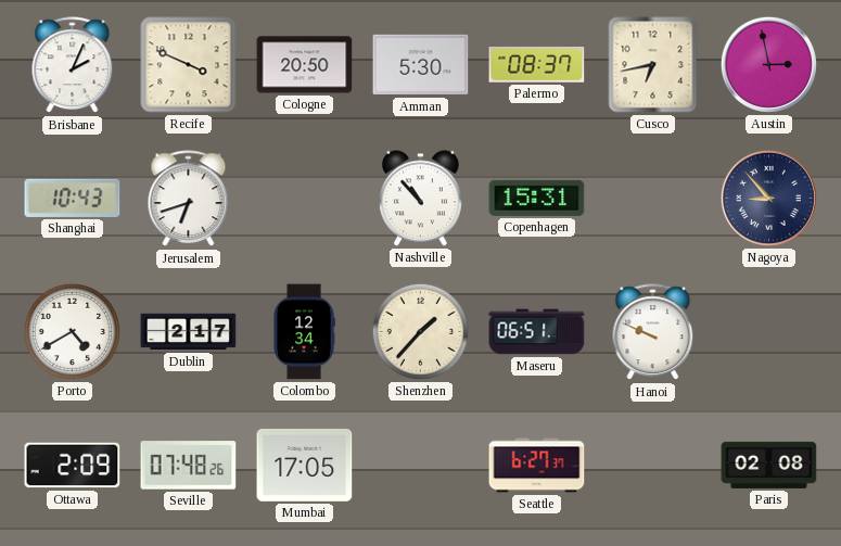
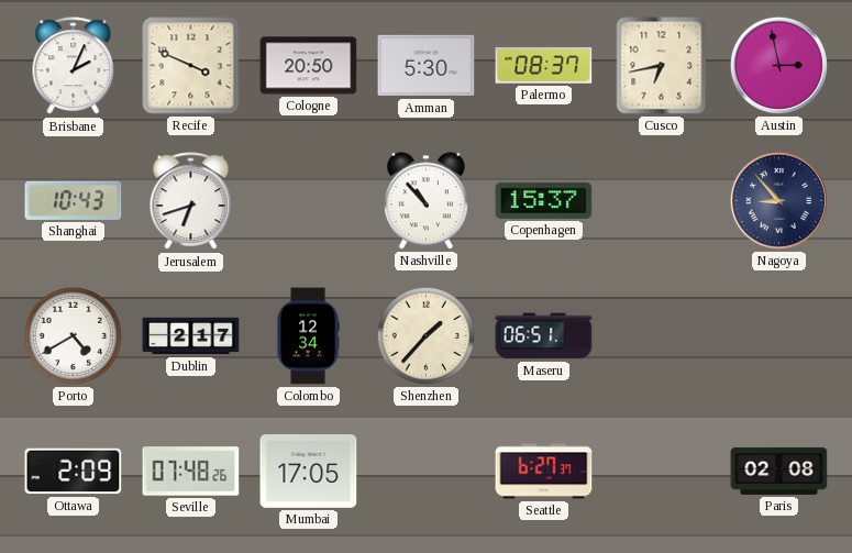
Copenhagen: 15:31 -> 15:37
Hanoi: 9:49 -> none
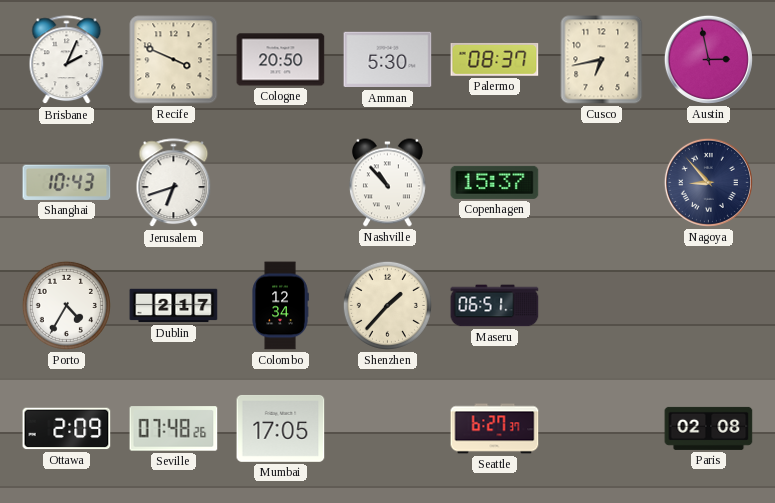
Porto: 4:40 -> 4:35
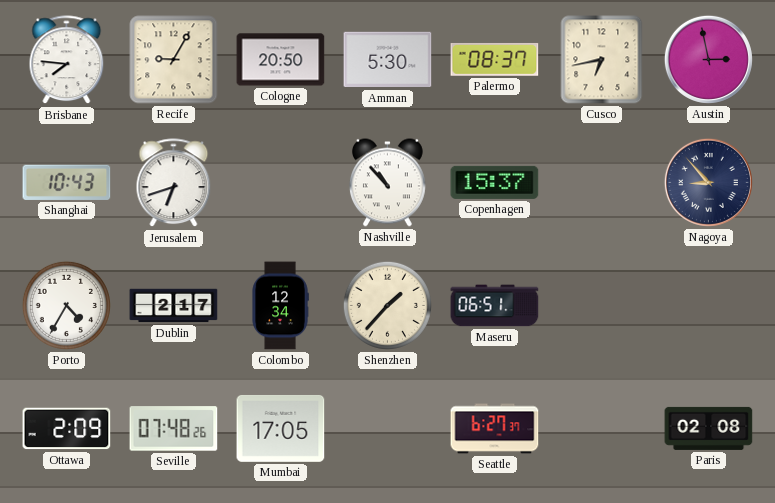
Brisbane: 2:04 -> 7:46
Recife: 3:49 -> 9:05
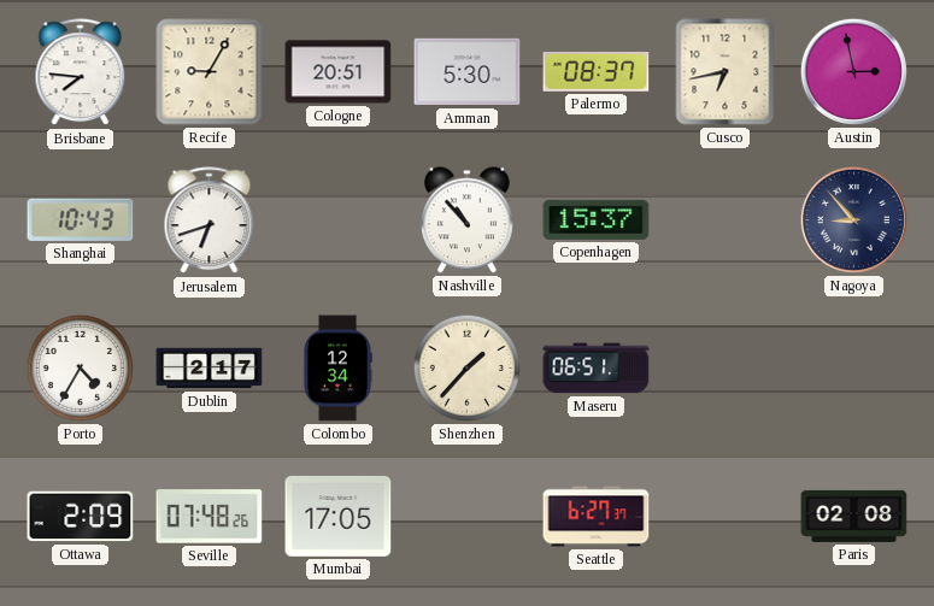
Cologne: 20:50 -> 20:51
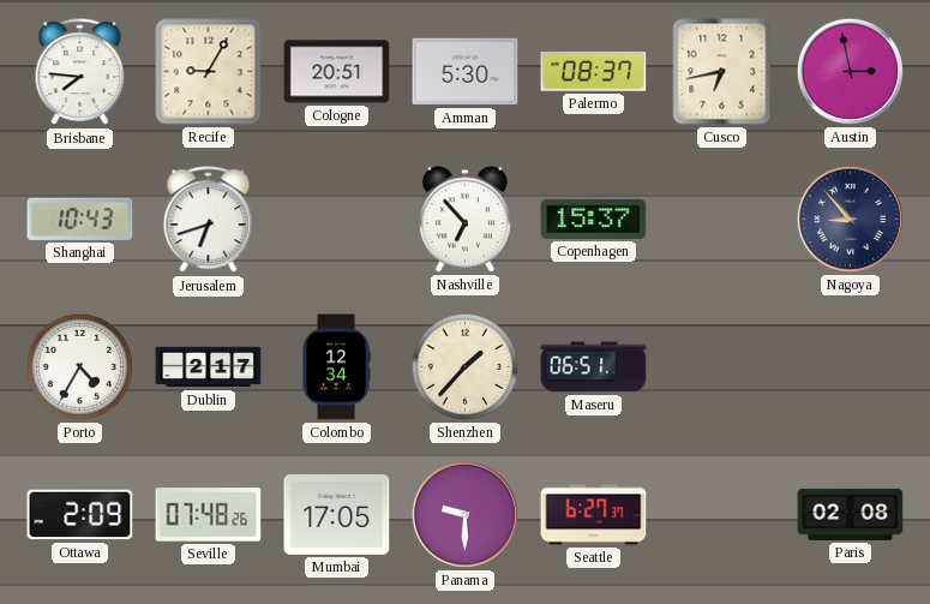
Nashville: 10:53 -> 6:53
Panama: none -> 9:30
